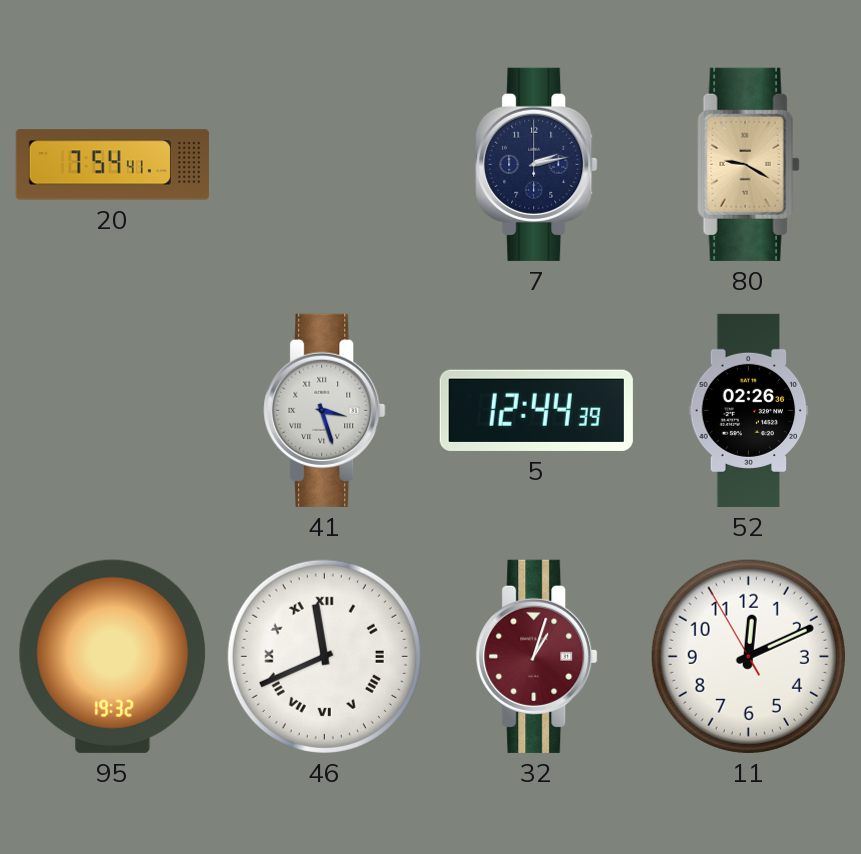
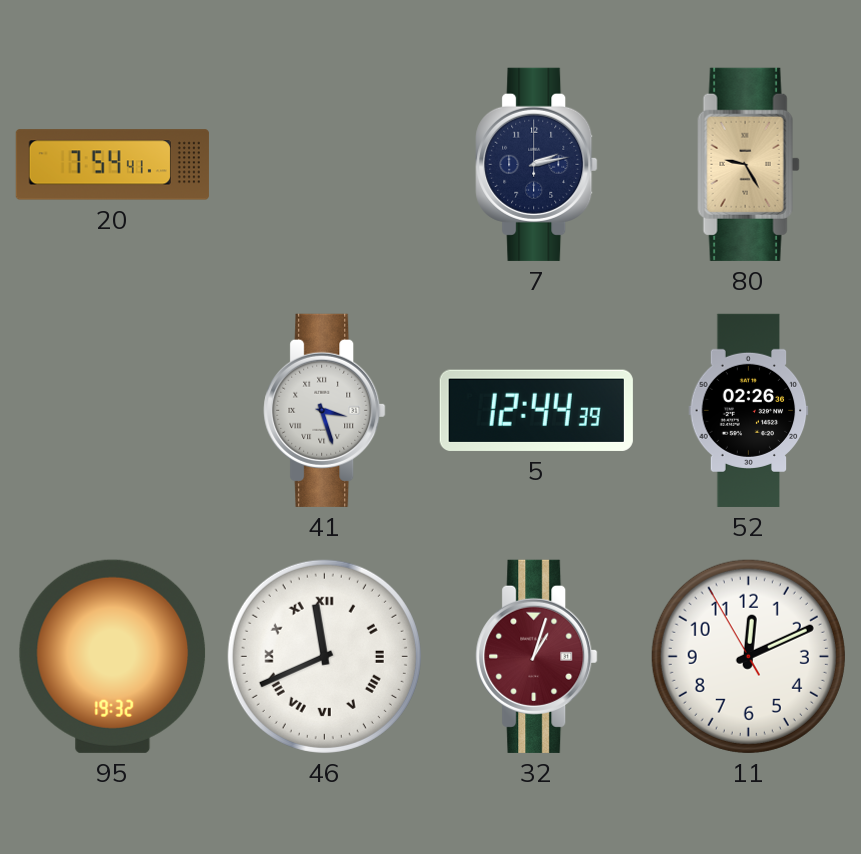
80: 9:20 -> 9:25
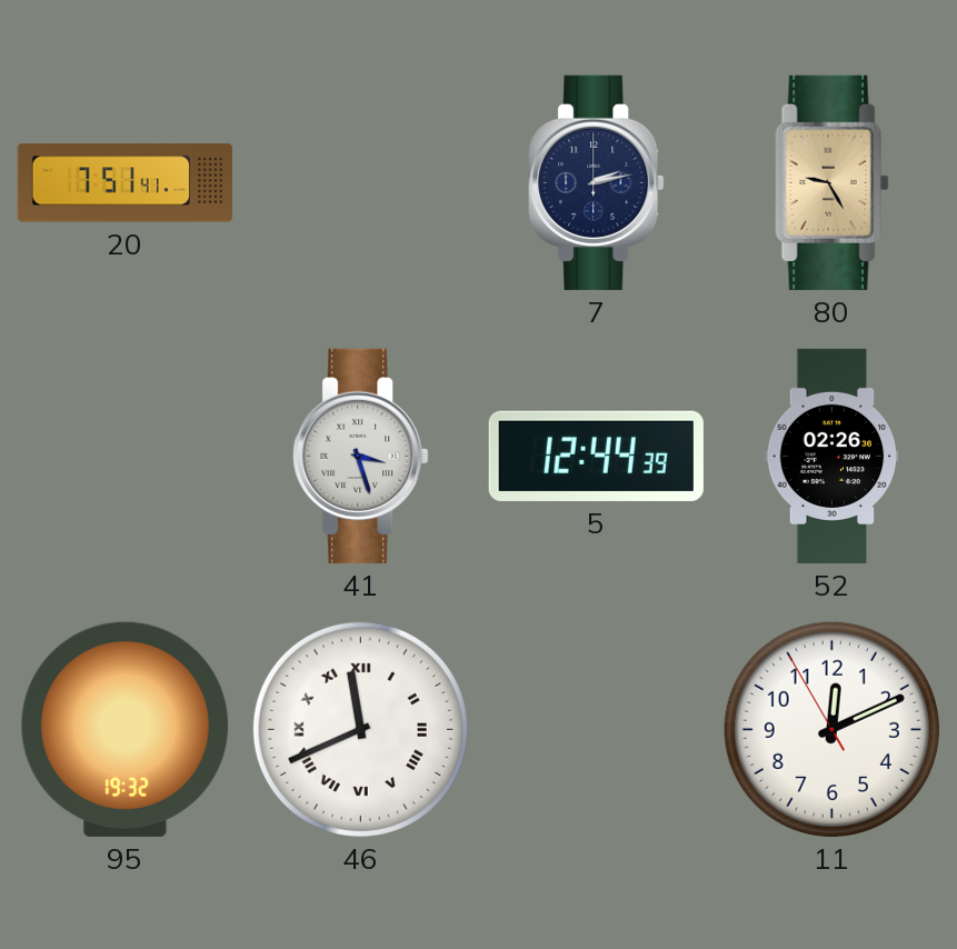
20: 7:54 -> 7:51
32: 1:03 -> none
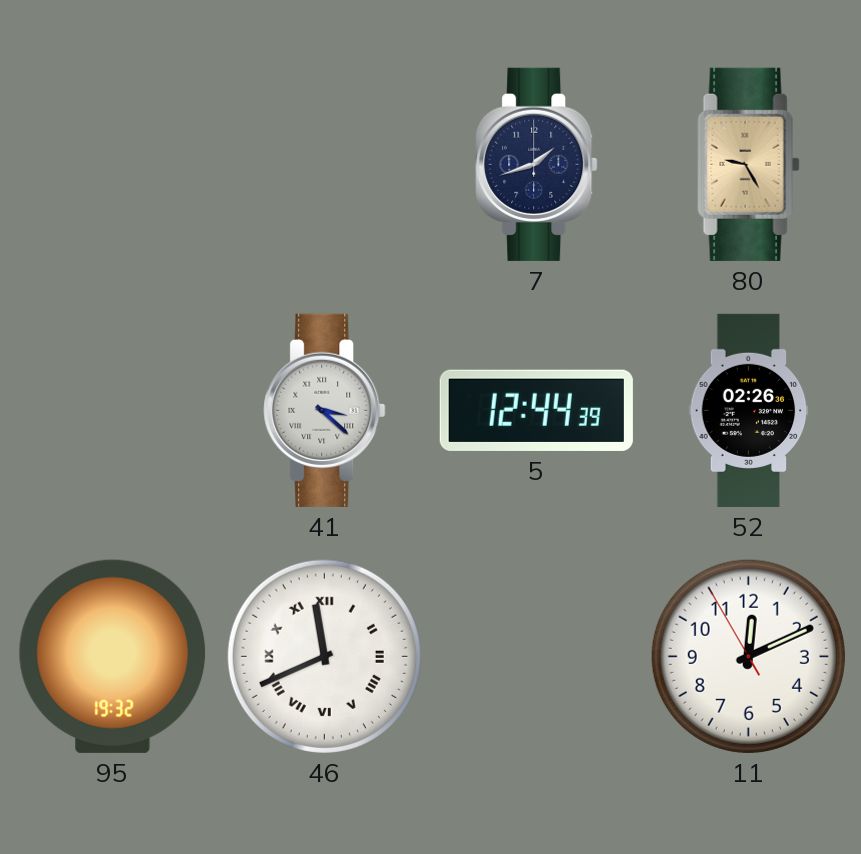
20: 7:51 -> none
7: 2:13 -> 1:42
41: 3:27 -> 3:22
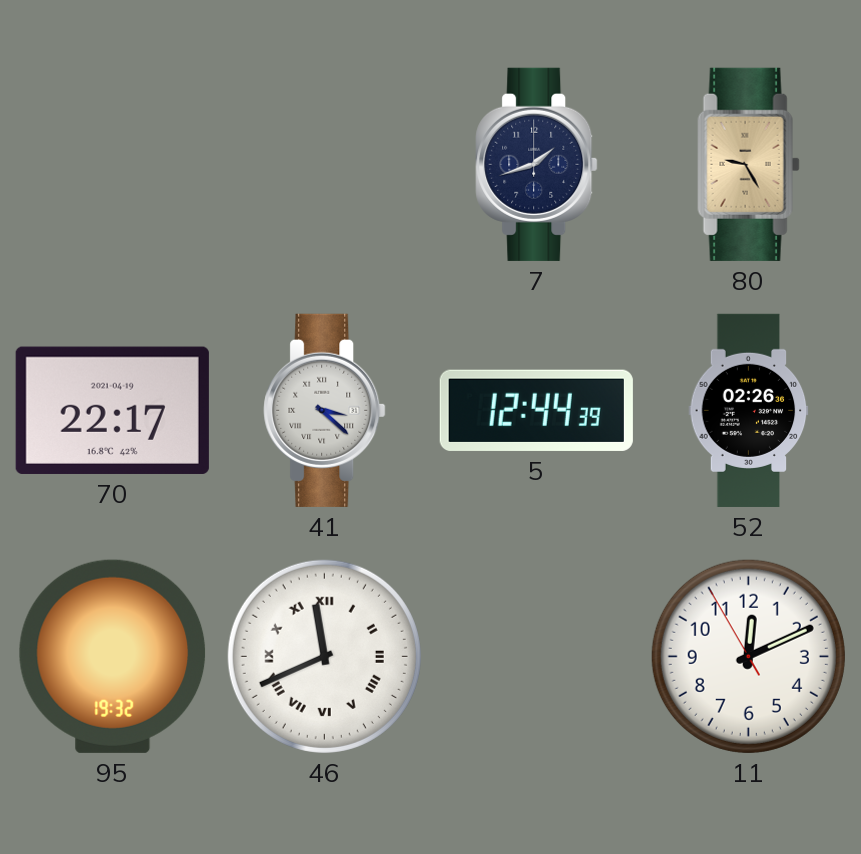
70: none -> 22:17
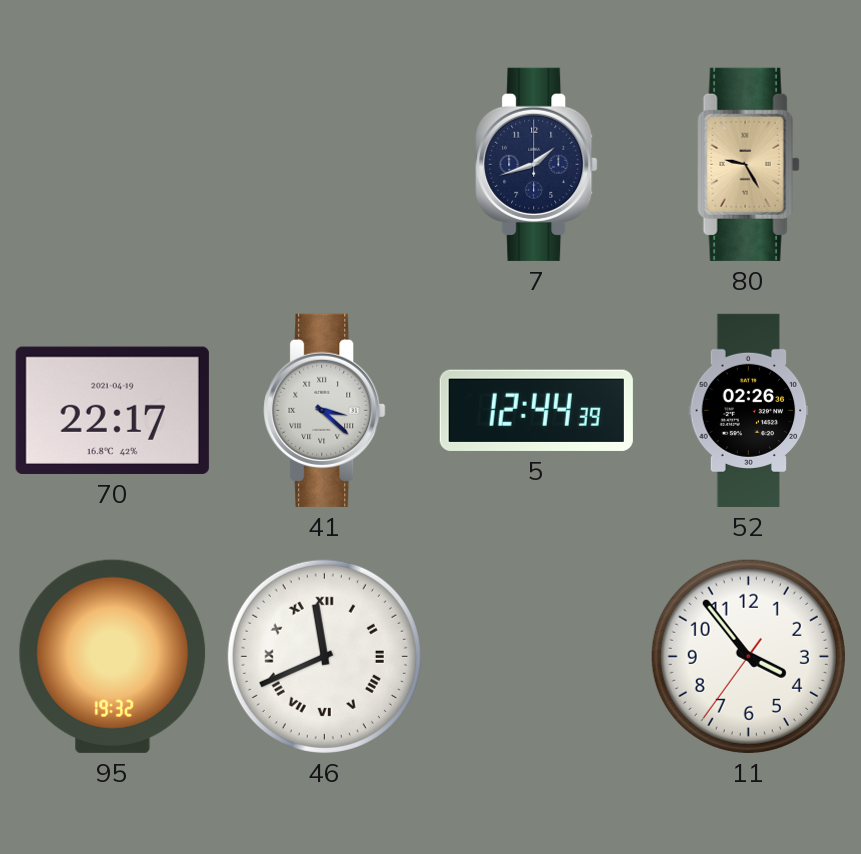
11: 12:10 -> 3:53
